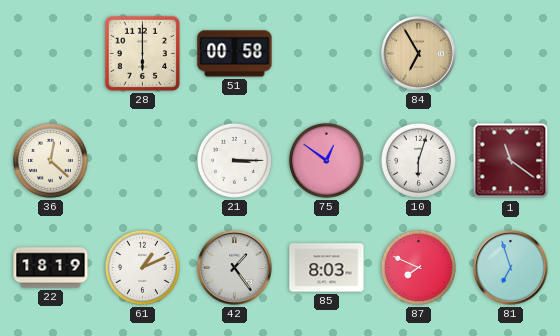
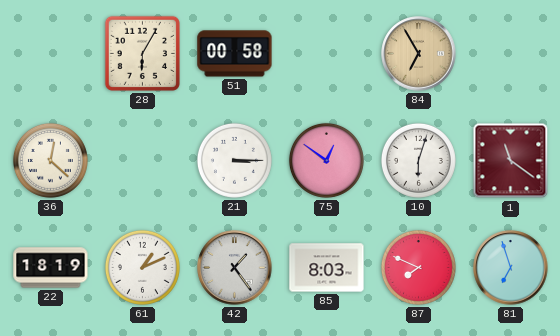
28: 6:00 -> 6:05
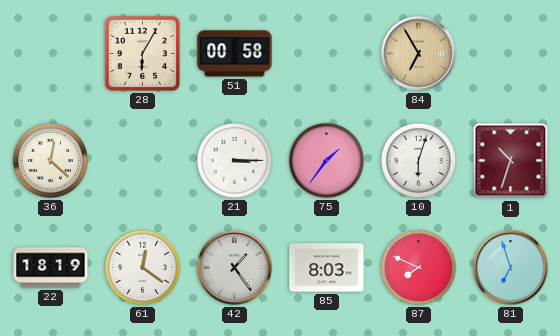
75: 12:51 -> 1:36
1: 11:21 -> 10:33
61: 1:11 -> 12:21
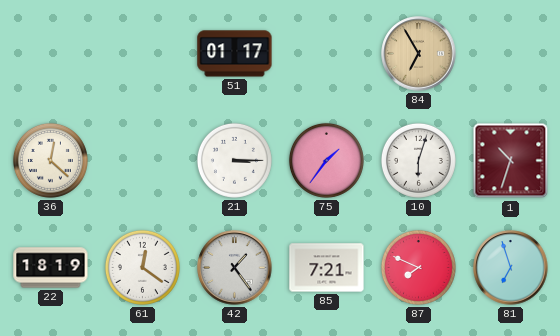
28: 6:05 -> none
51: 00:58 -> 01:17
85: 8:03 -> 7:21
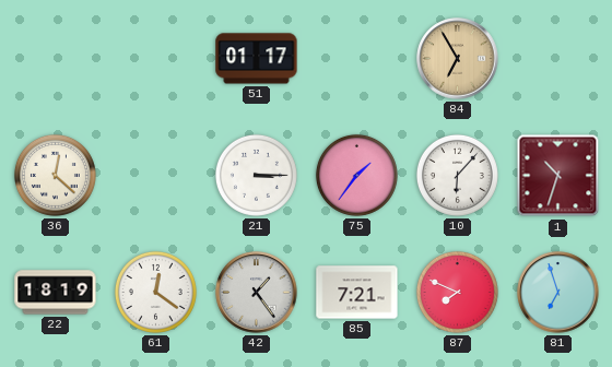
10: 6:03 -> 6:07
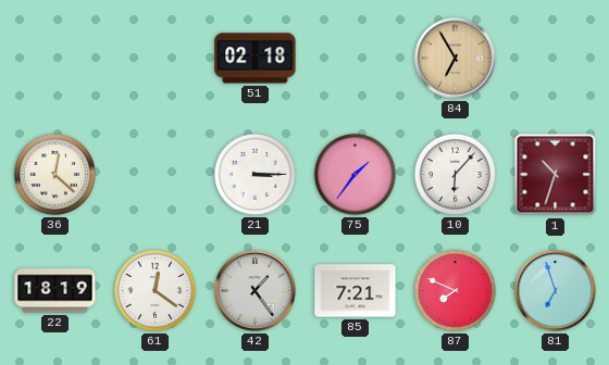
51: 01:17 -> 02:18
